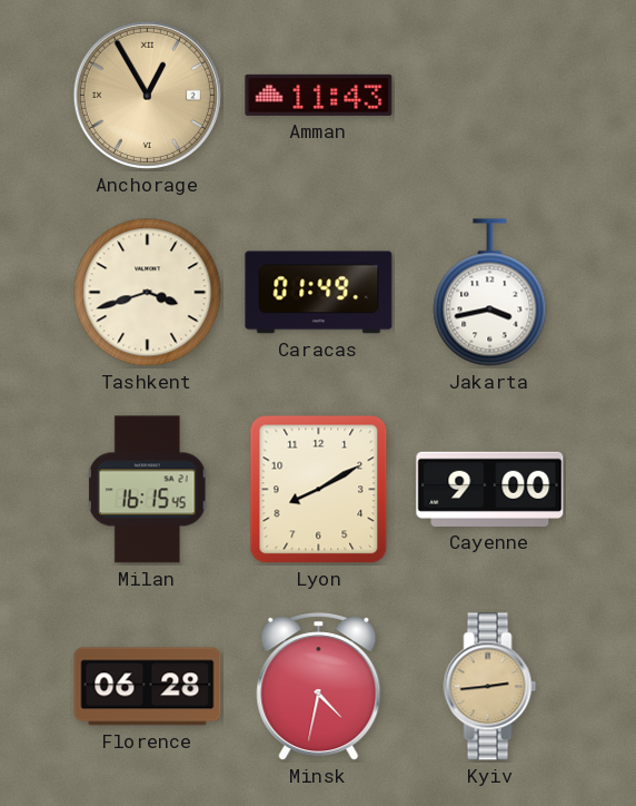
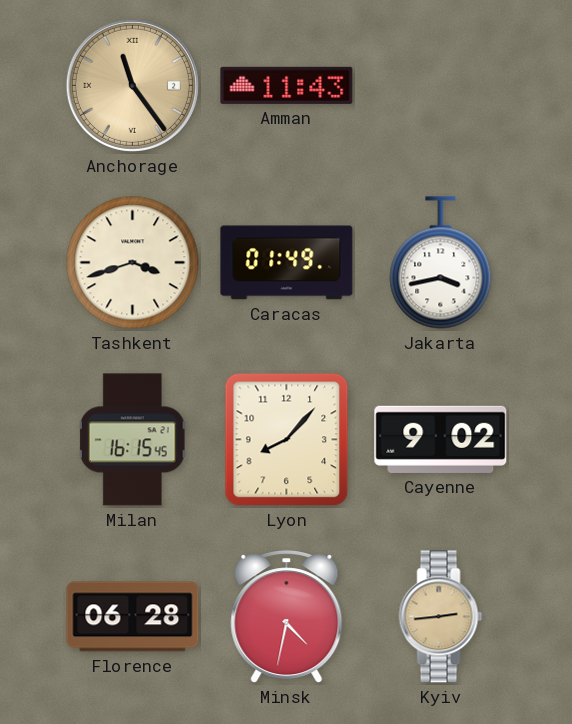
Anchorage: 12:55 -> 11:24
Lyon: 8:10 -> 8:07
Cayenne: 9:00 -> 9:02
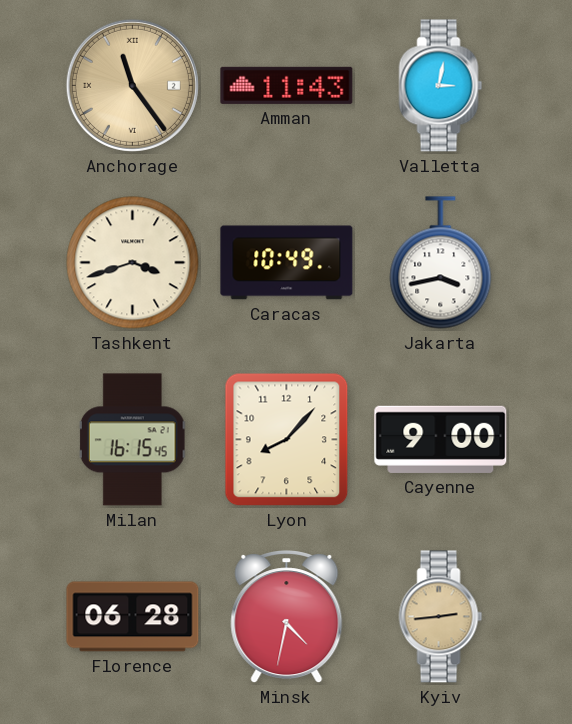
Valletta: none -> 3:02
Caracas: 01:49 -> 10:49
Cayenne: 9:02 -> 9:00
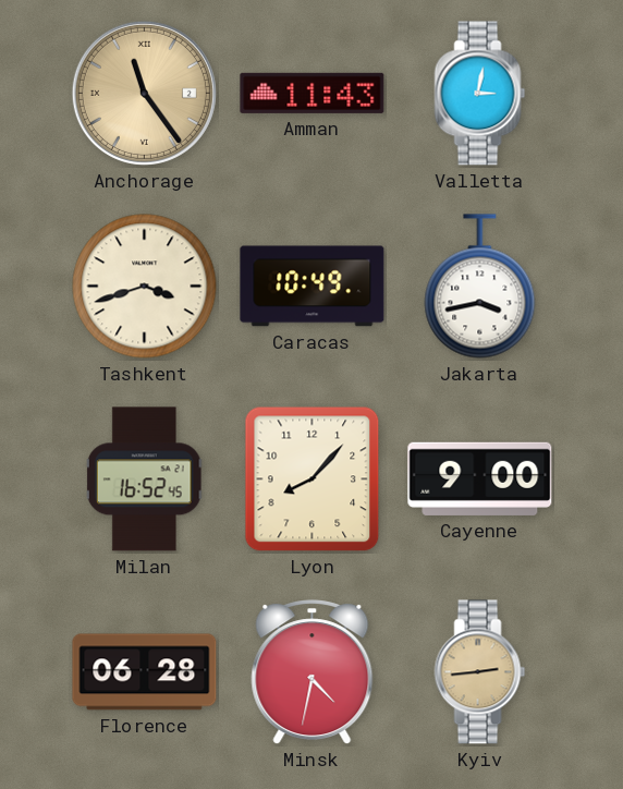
Milan: 16:15 -> 16:52
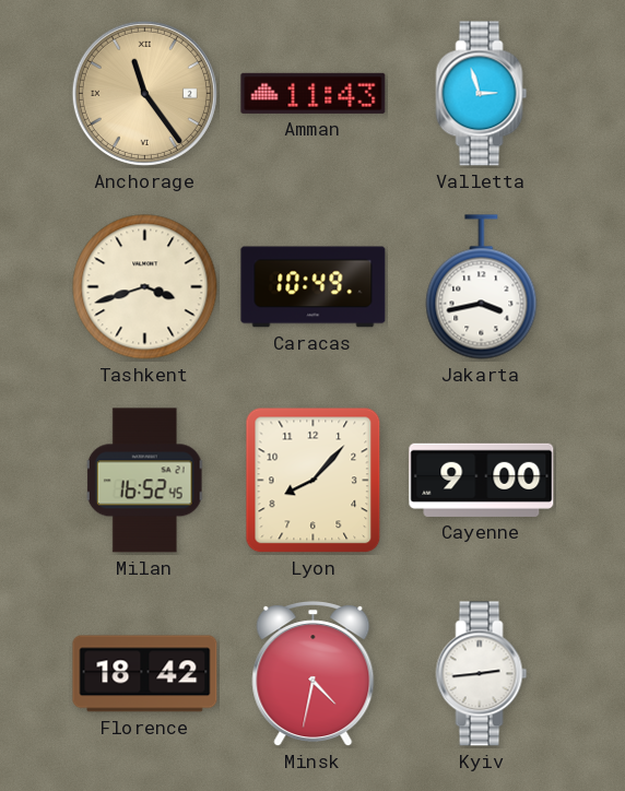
Valletta: 3:02 -> 2:57
Florence: 06:28 -> 18:42
Kyiv dial: champagne -> white
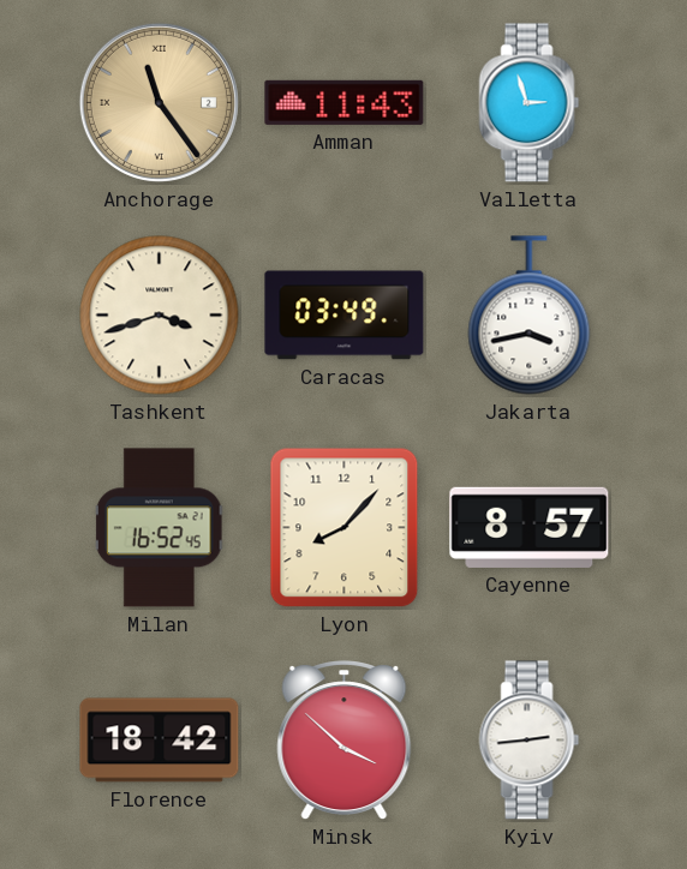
Caracas: 10:49 -> 03:49
Cayenne: 9:00 -> 8:57
Minsk: 4:32 -> 3:52
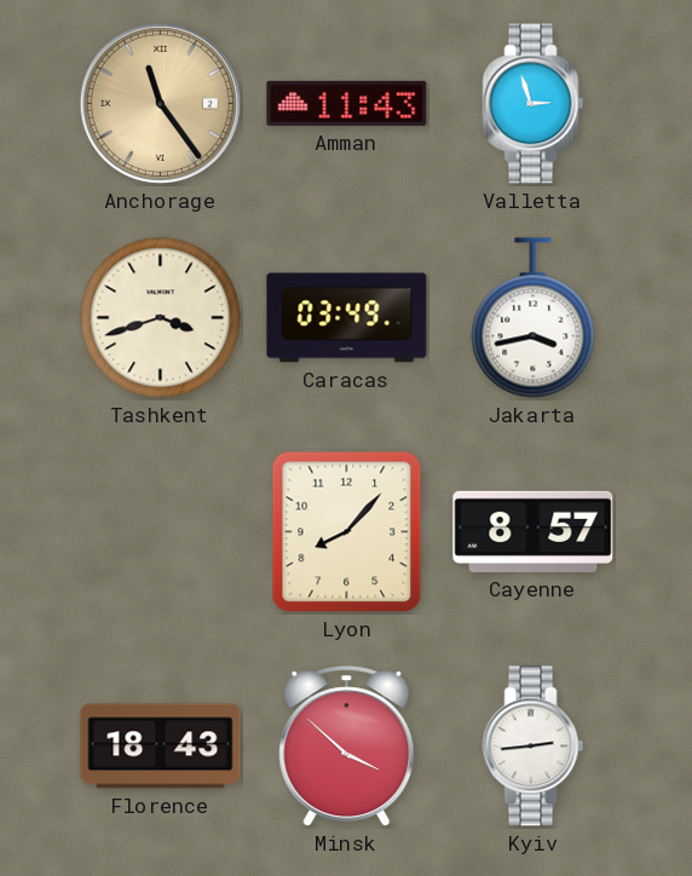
Milan: 16:52 -> none
Florence: 18:42 -> 18:43
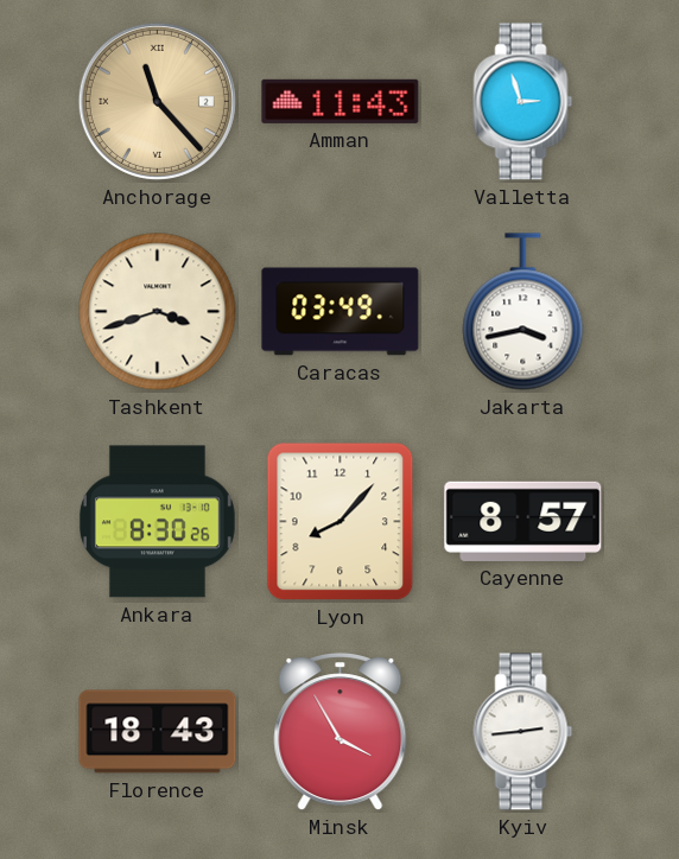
Anchorage: 11:24 -> 11:23
Ankara: none -> 8:30
Minsk: 3:52 -> 3:55
